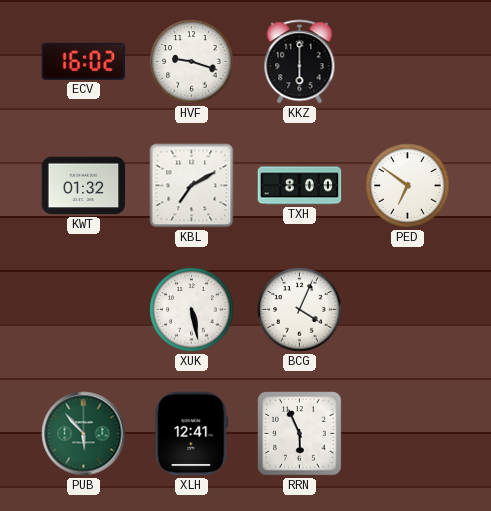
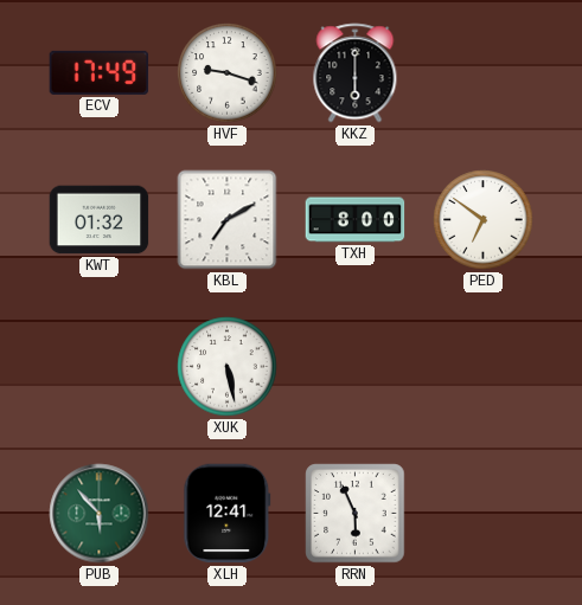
ECV: 16:02 -> 17:49
BCG: 4:04 -> none
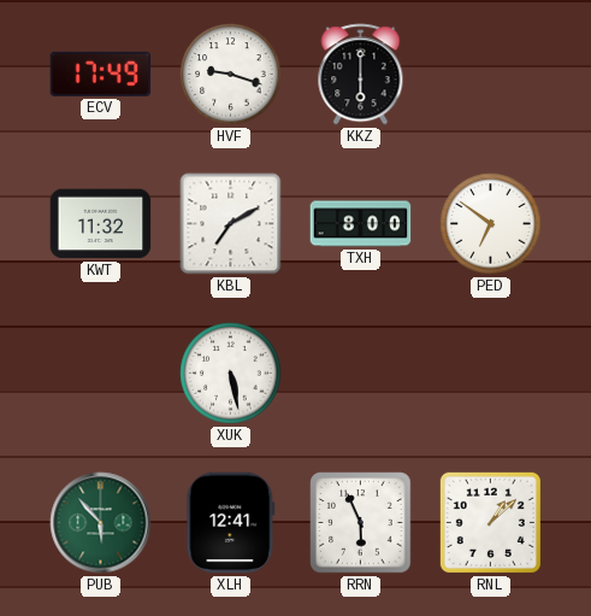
KWT: 01:32 -> 11:32
RNL: none -> 1:08
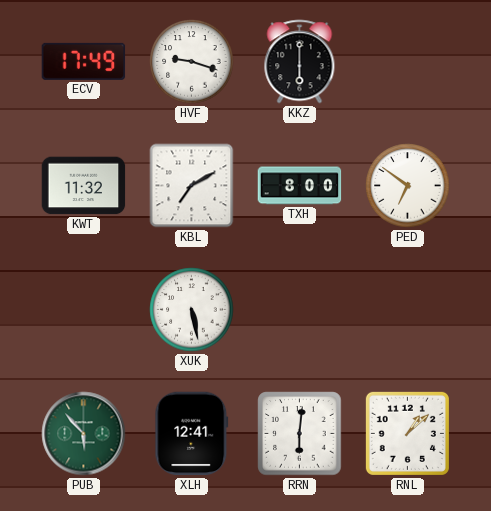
RRN: 5:56 -> 6:01
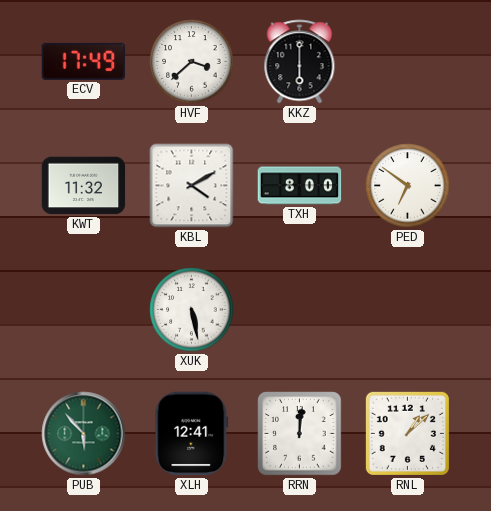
HVF: 9:18 -> 3:38
KBL: 7:10 -> 4:10
RRN: 6:01 -> 12:01
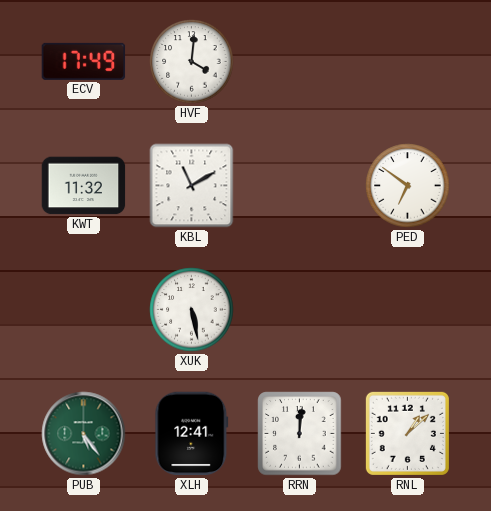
HVF: 3:38 -> 4:01
KKZ: 6:00 -> none
KBL: 4:10 -> 11:10
TXH: 8:00 -> none
PUB: 5:53 -> 5:24
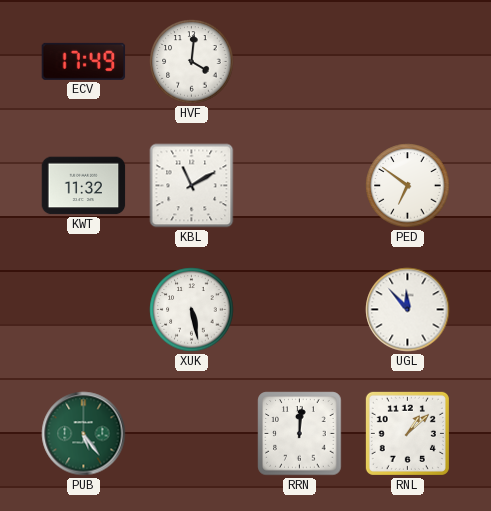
UGL: none -> 11:53
XLH: 12:41 -> none
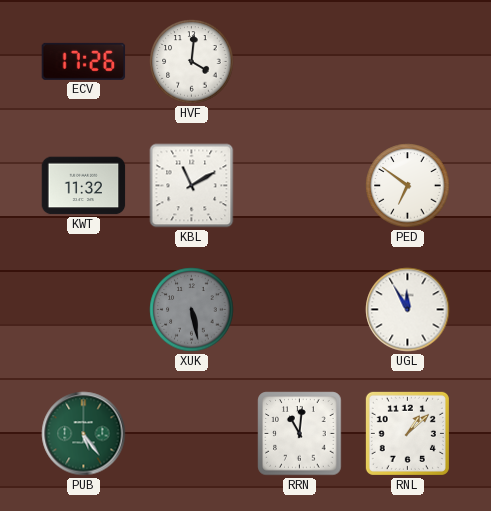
ECV: 17:49 -> 17:26
XUK dial: white -> grey
UGL: 11:53 -> 11:55
RRN: 12:01 -> 11:01
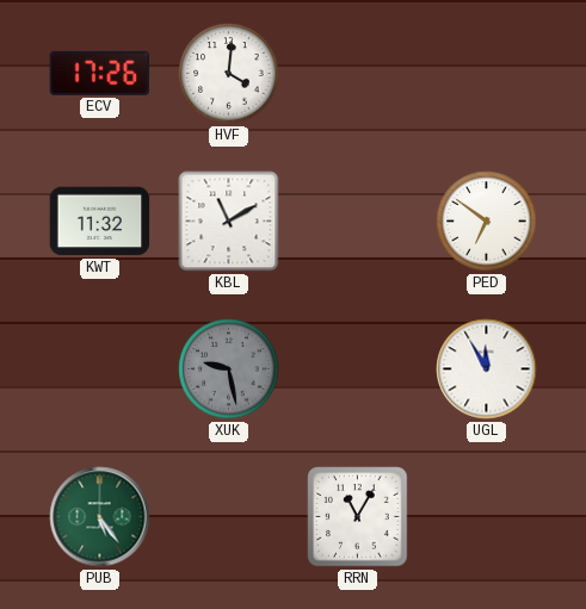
XUK: 5:28 -> 9:28
RRN: 11:01 -> 11:05
RNL: 1:08 -> none
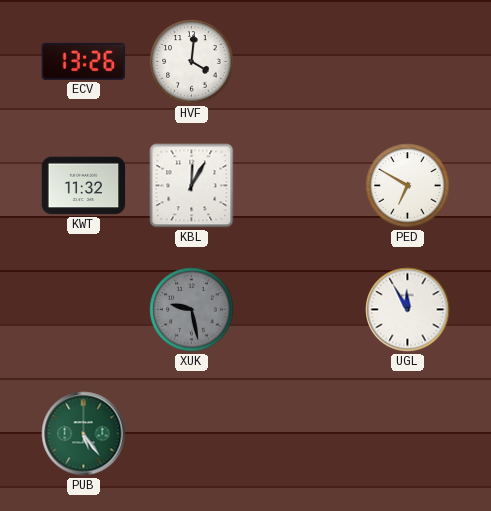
ECV: 17:26 -> 13:26
KBL: 11:10 -> 12:05
PED: 6:51 -> 6:50
RRN: 11:05 -> none
